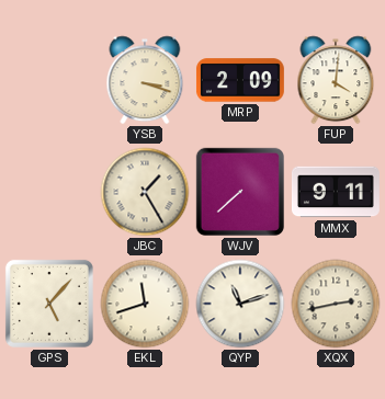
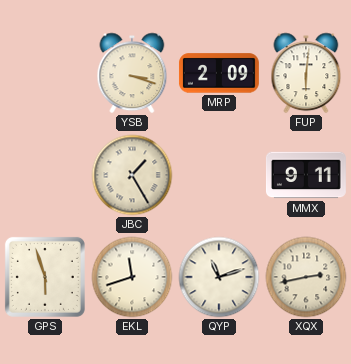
FUP: 4:01 -> 6:01
WJV: 7:38 -> none
GPS: 5:07 -> 5:57
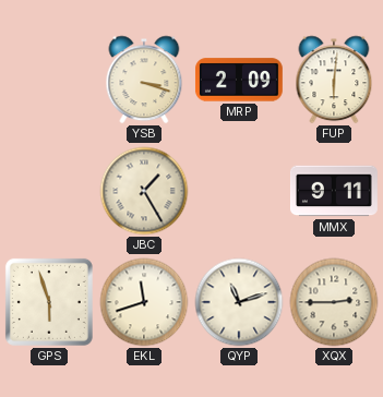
XQX: 2:43 -> 2:45
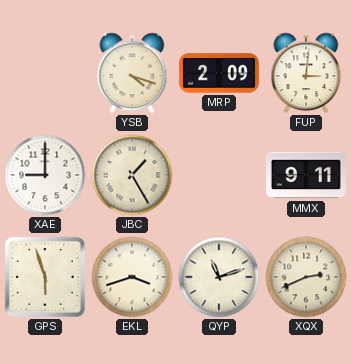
YSB: 3:18 -> 4:18
FUP: 6:01 -> 3:01
XAE: none -> 9:00
EKL: 11:42 -> 3:42
XQX: 2:45 -> 2:41
